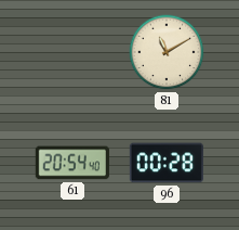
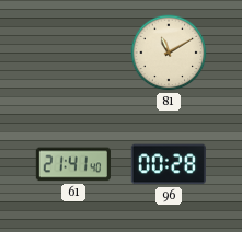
61: 20:54 -> 21:41
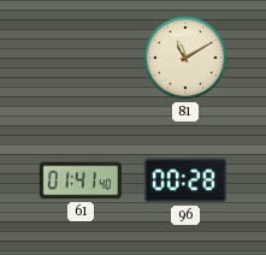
61: 21:41 -> 01:41
